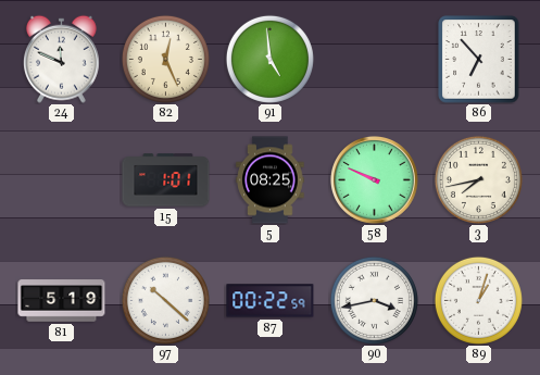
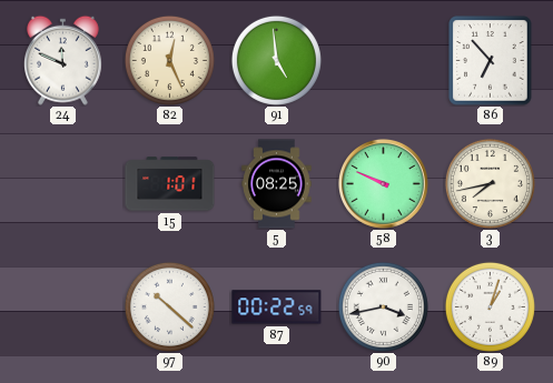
81: 5:19 -> none
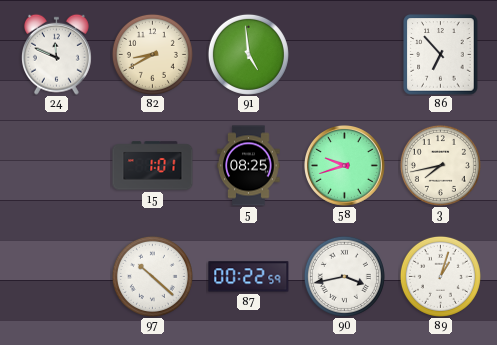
82: 12:26 -> 8:40
58: 9:49 -> 9:42
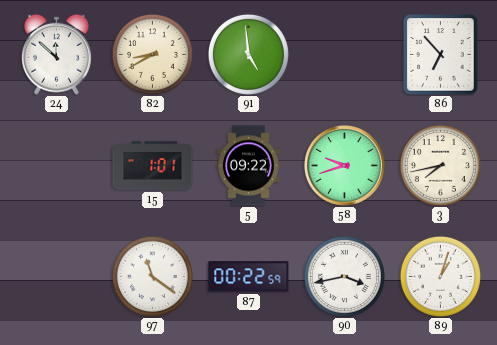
24: 11:49 -> 11:52
5: 08:25 -> 09:22
97: 10:22 -> 11:21
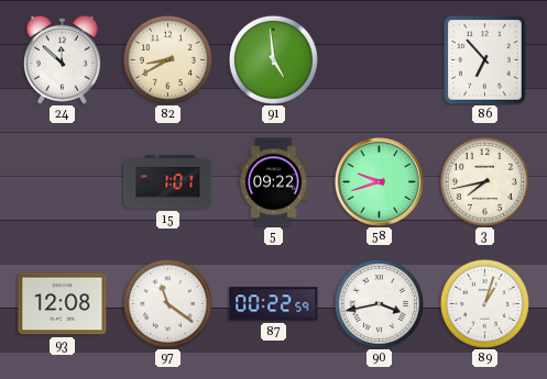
93: none -> 12:08
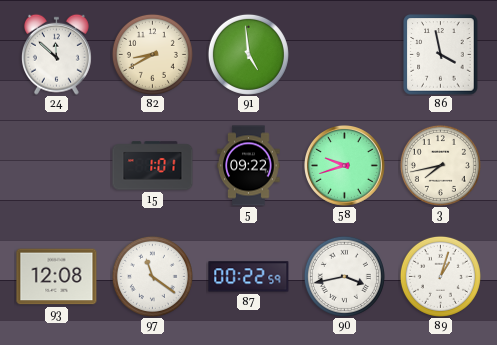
86: 6:53 -> 3:58
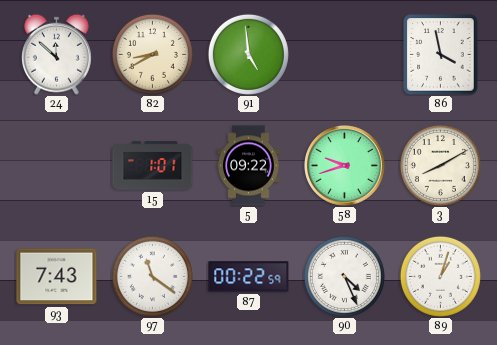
3: 7:43 -> 8:10
93: 12:08 -> 7:43
90: 3:43 -> 4:26
